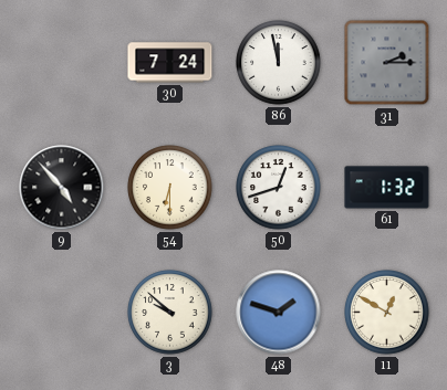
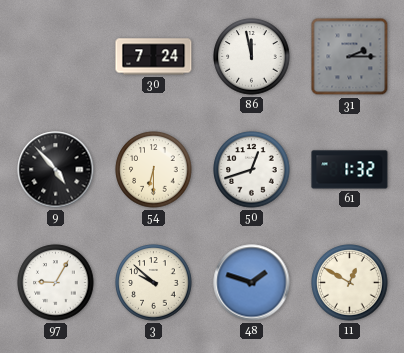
97: none -> 9:05
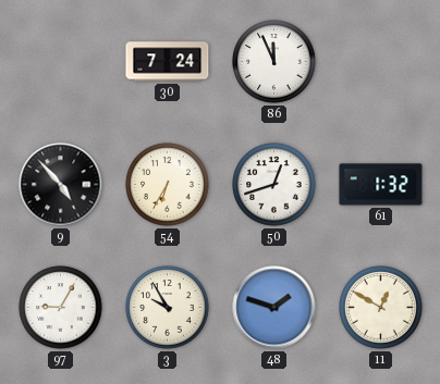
86: 11:58 -> 11:56
31: 2:15 -> none
54: 6:30 -> 6:35
3: 9:52 -> 9:55
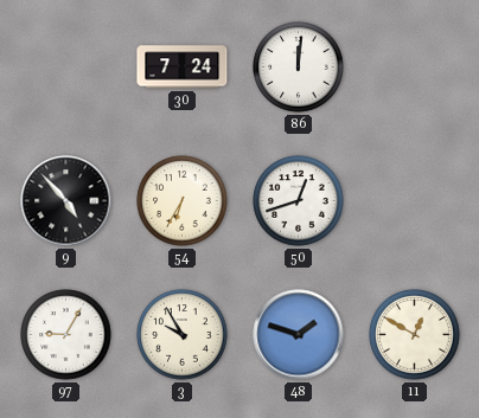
86: 11:56 -> 12:01
61: 1:32 -> none
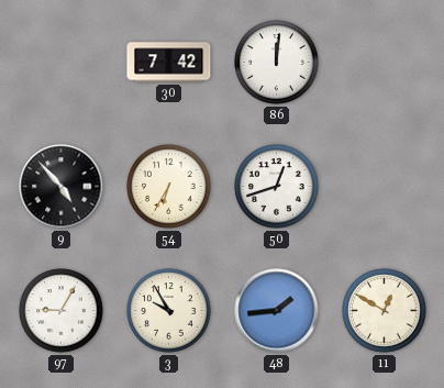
30: 7:24 -> 7:42
48: 1:48 -> 1:44
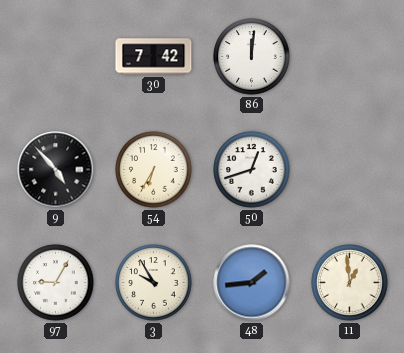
11: 12:50 -> 12:59
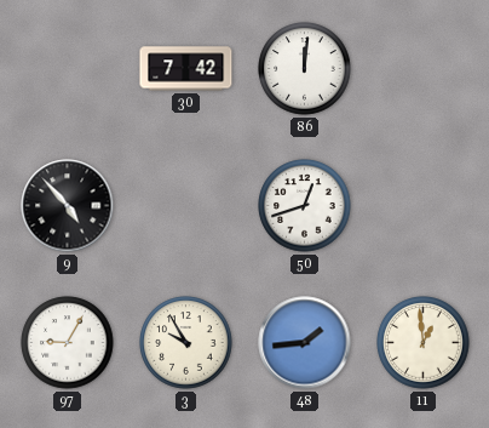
54: 6:35 -> none
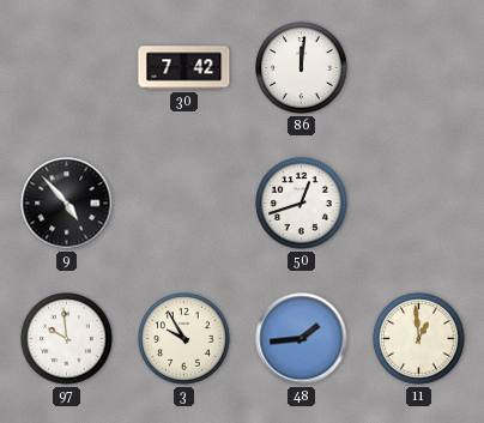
97: 9:05 -> 9:59
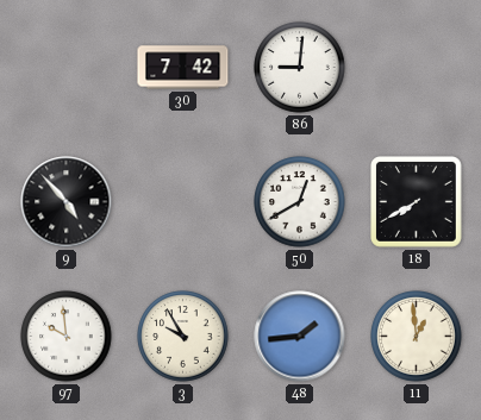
86: 12:01 -> 9:01
50: 12:42 -> 12:40
18: none -> 7:40
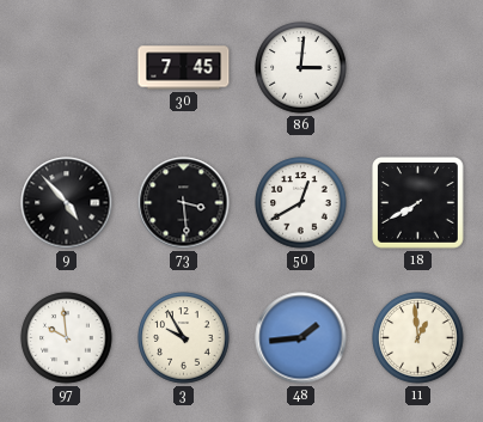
30: 7:42 -> 7:45
86: 9:01 -> 3:01
73: none -> 3:29
